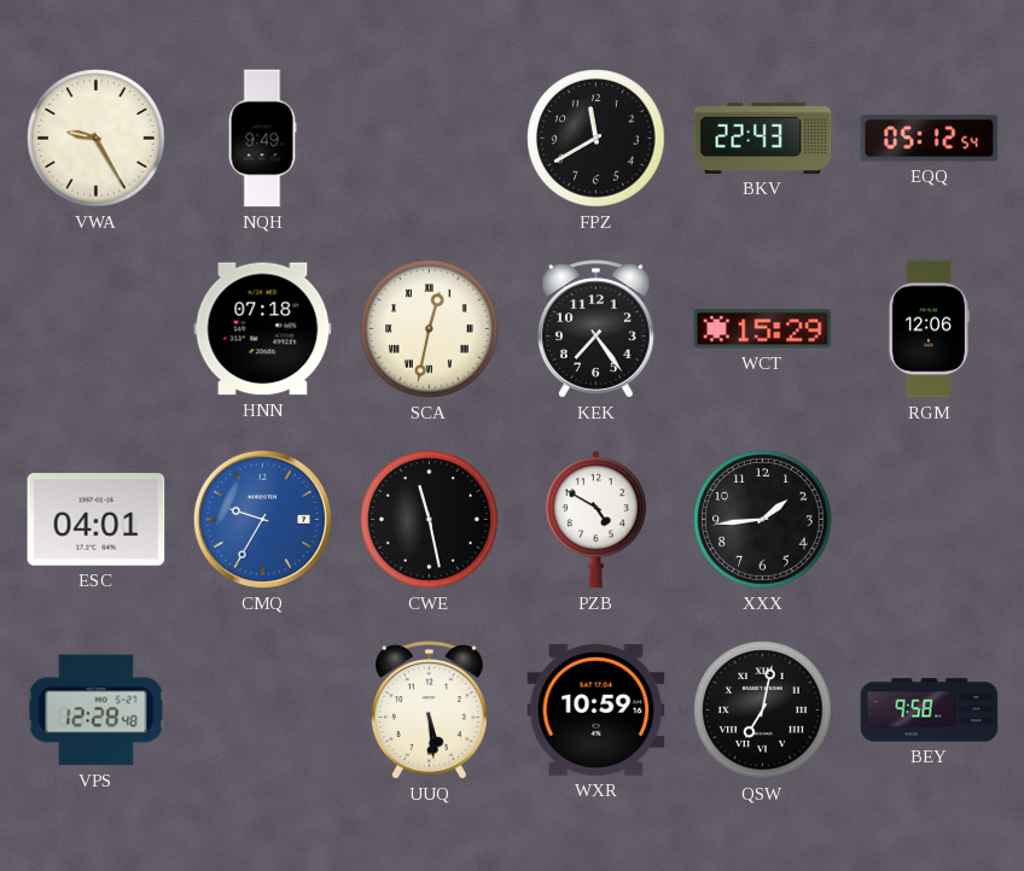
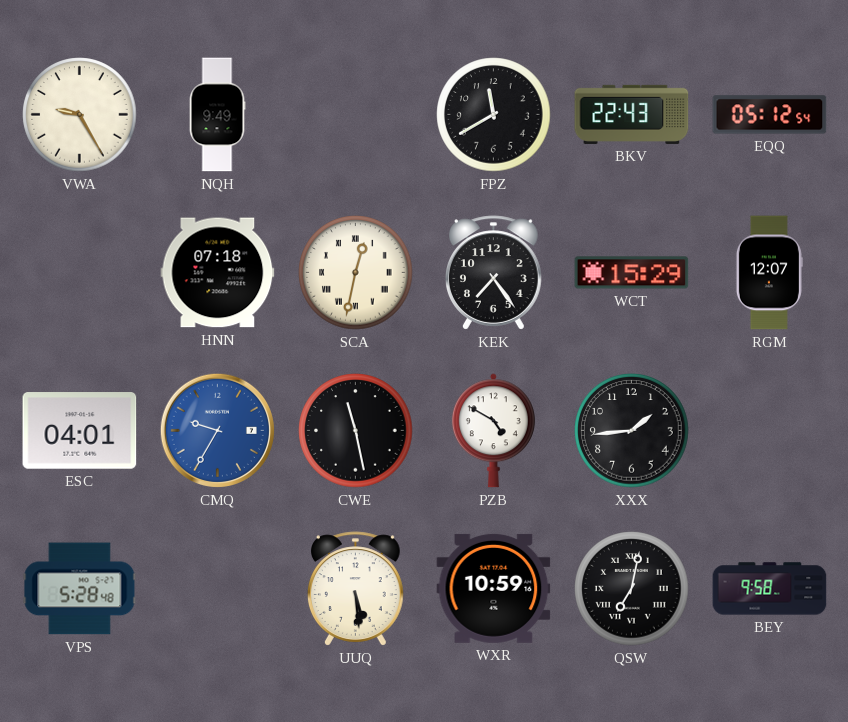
RGM: 12:06 -> 12:07
VPS: 12:28 -> 5:28
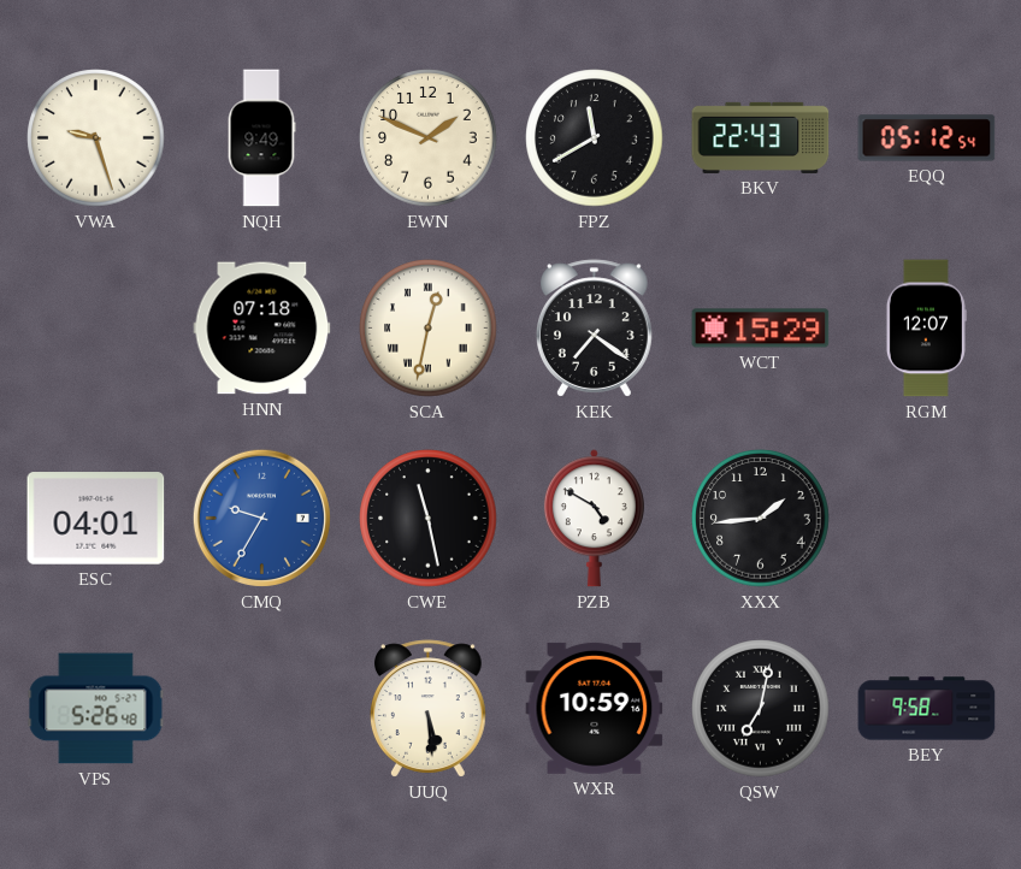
VWA: 9:25 -> 9:27
EWN: none -> 1:49
KEK: 7:24 -> 7:21
VPS: 5:28 -> 5:26
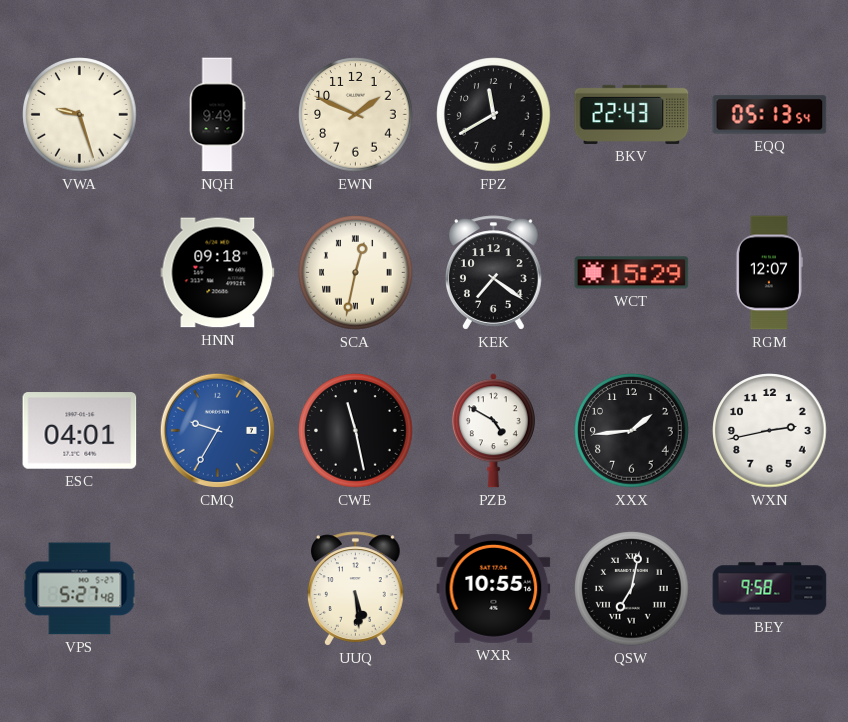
EQQ: 05:12 -> 05:13
HNN: 07:18 -> 09:18
WXN: none -> 2:43
VPS: 5:26 -> 5:27
WXR: 10:59 -> 10:55
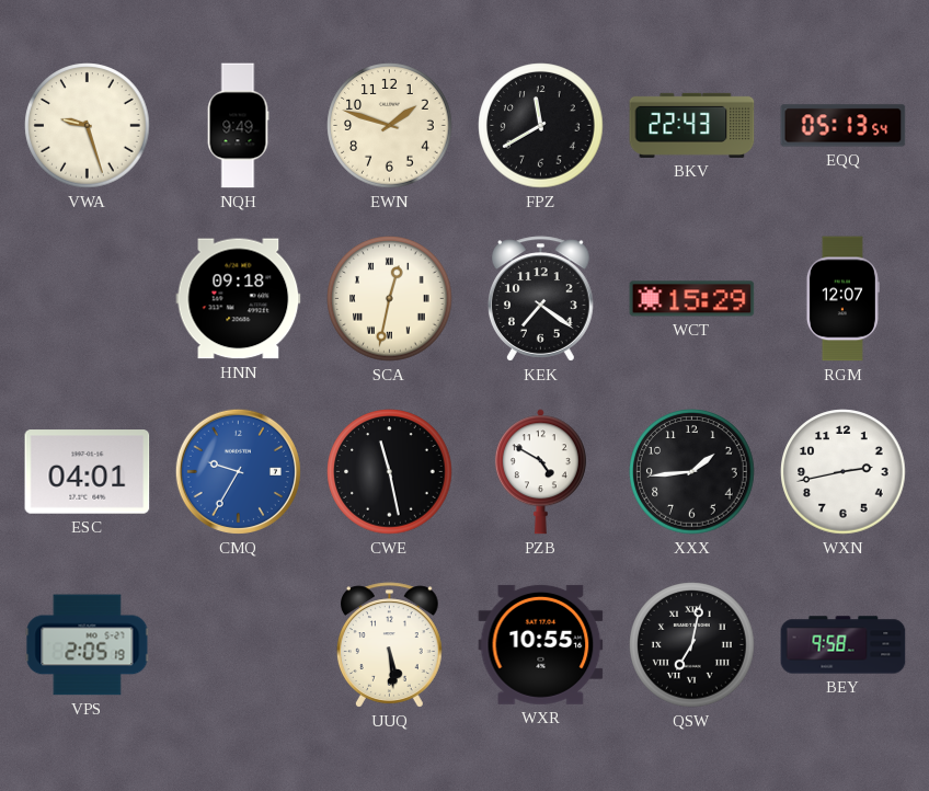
EWN: 1:49 -> 1:48
VPS: 5:27 -> 2:05
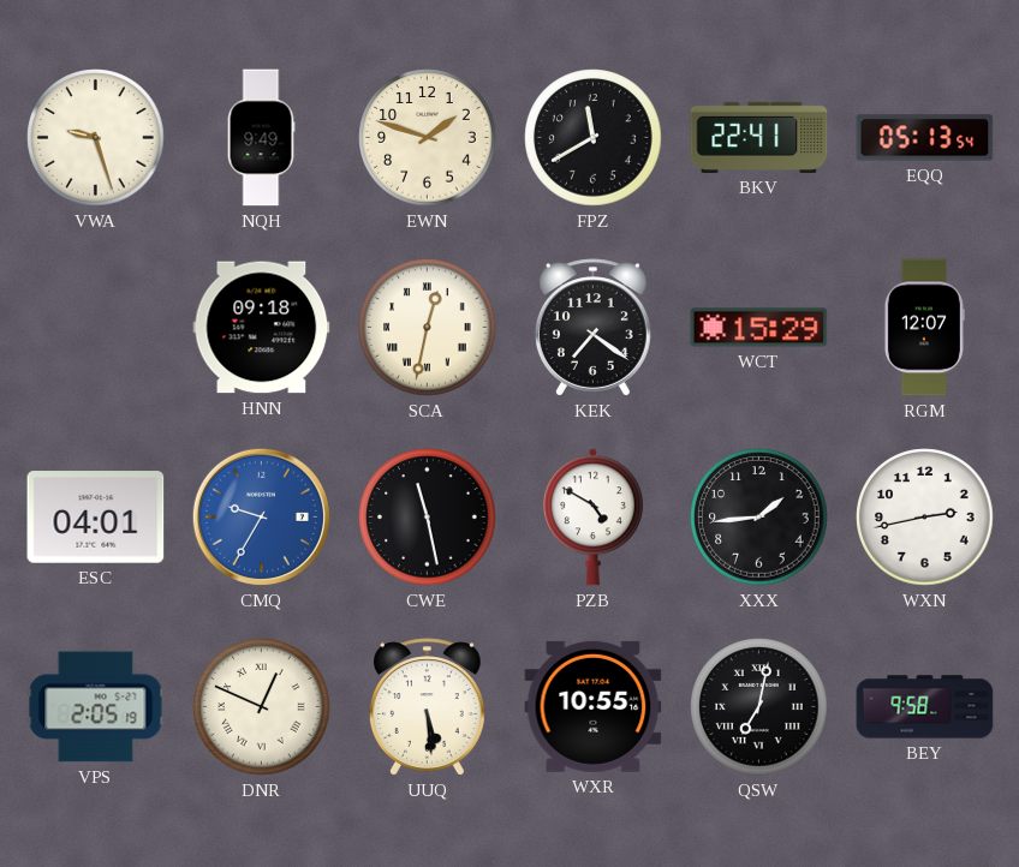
BKV: 22:43 -> 22:41
DNR: none -> 12:49
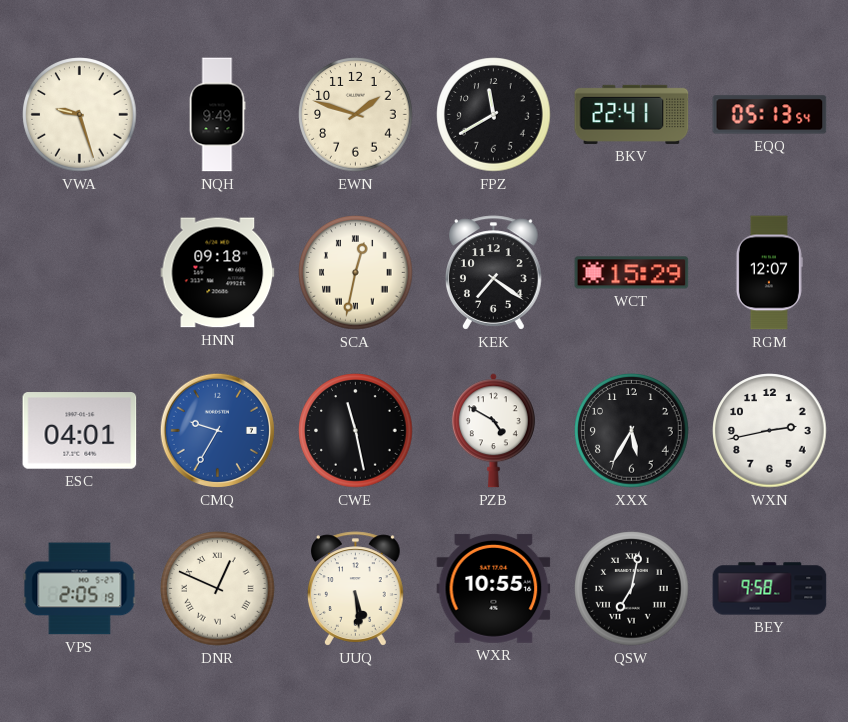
XXX: 1:44 -> 5:35
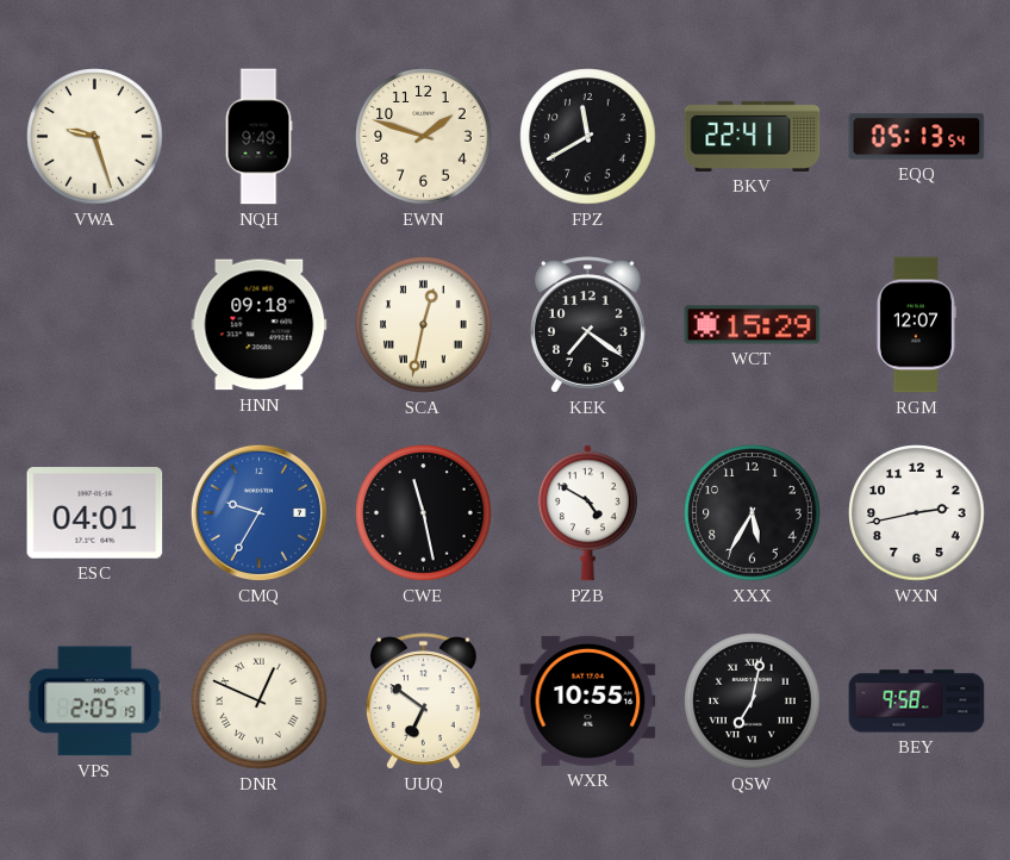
UUQ: 5:29 -> 6:51
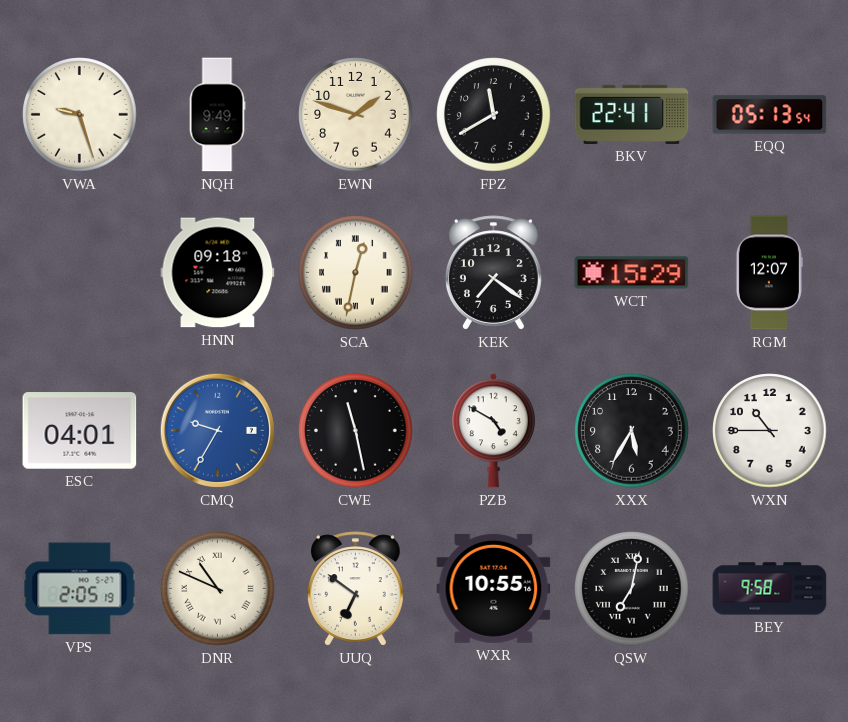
WXN: 2:43 -> 10:45
DNR: 12:49 -> 10:49
